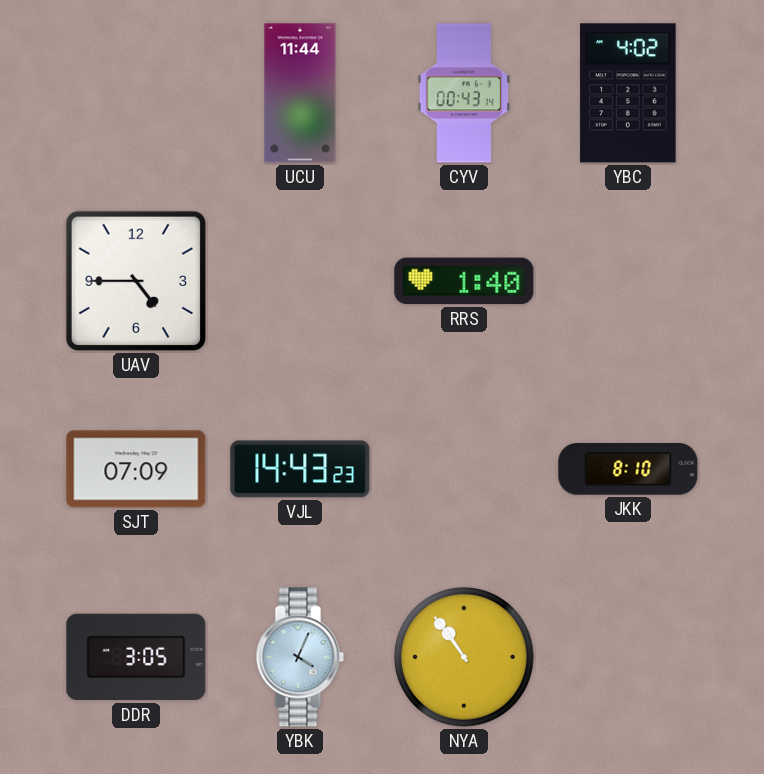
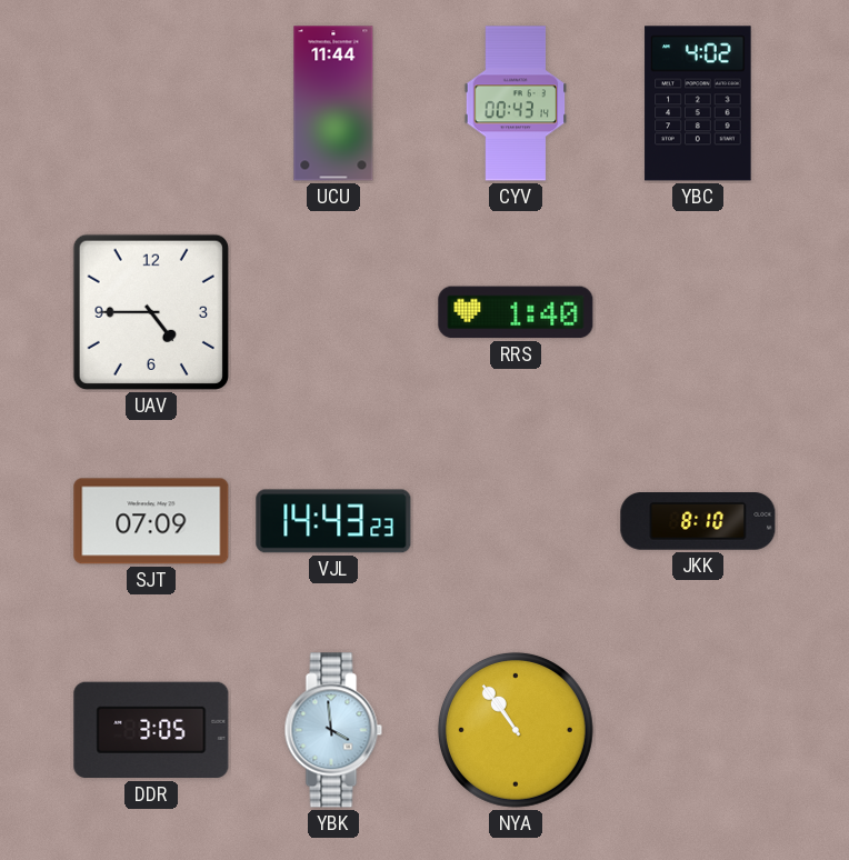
YBK: 4:04 -> 3:59
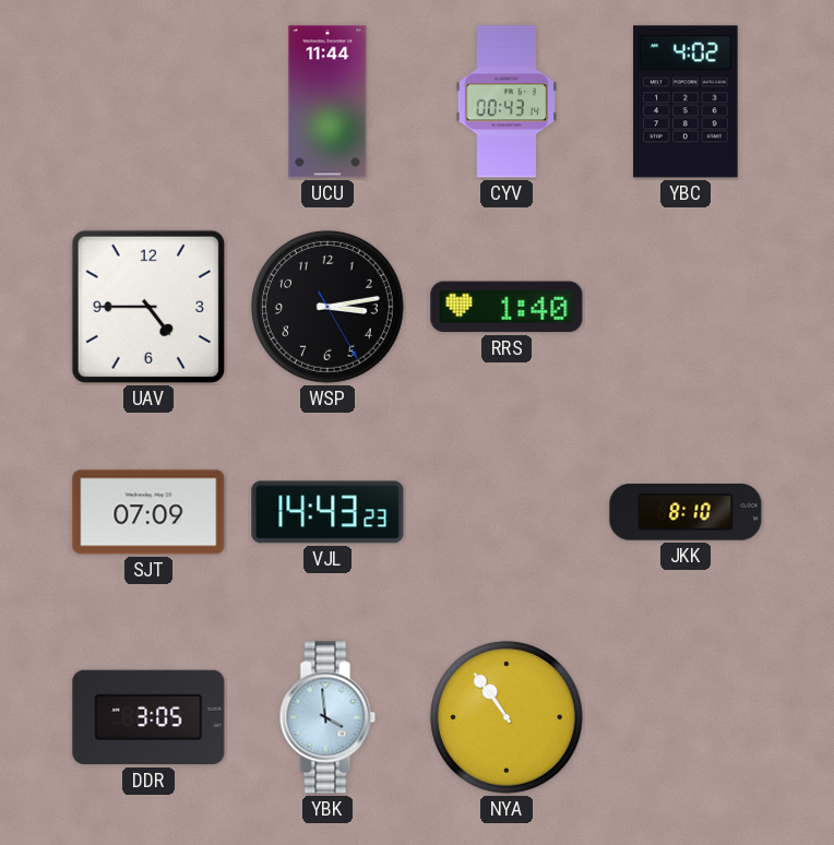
WSP: none -> 3:13
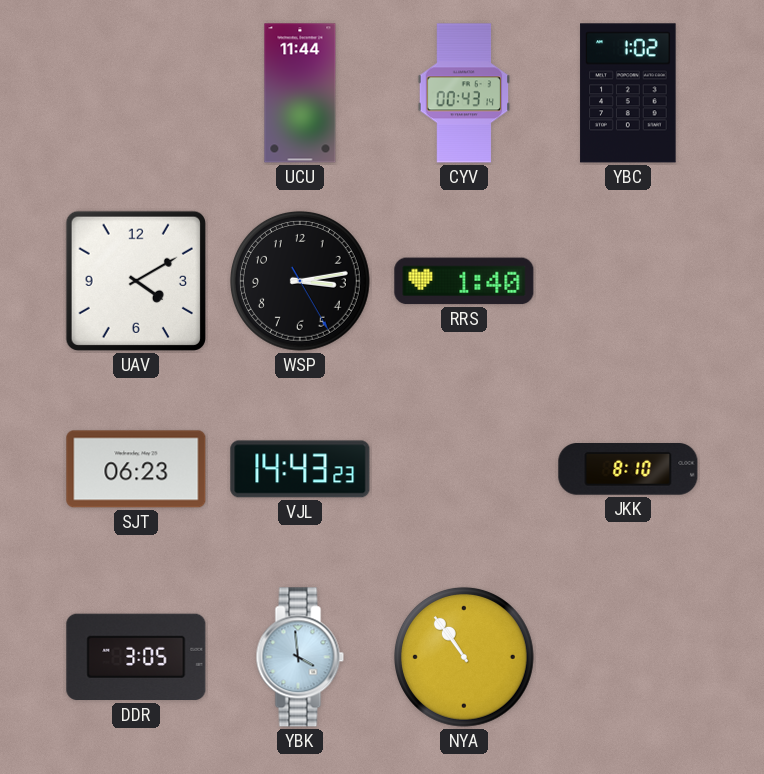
YBC: 4:02 -> 1:02
UAV: 4:45 -> 4:10
SJT: 07:09 -> 06:23
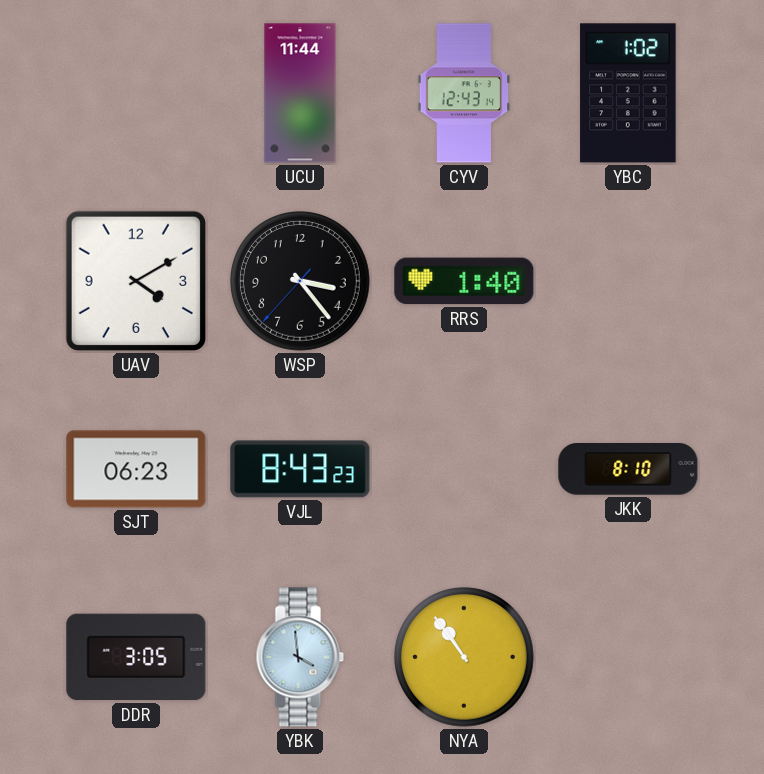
CYV: 00:43 -> 12:43
WSP: 3:13 -> 3:23
VJL: 14:43 -> 8:43
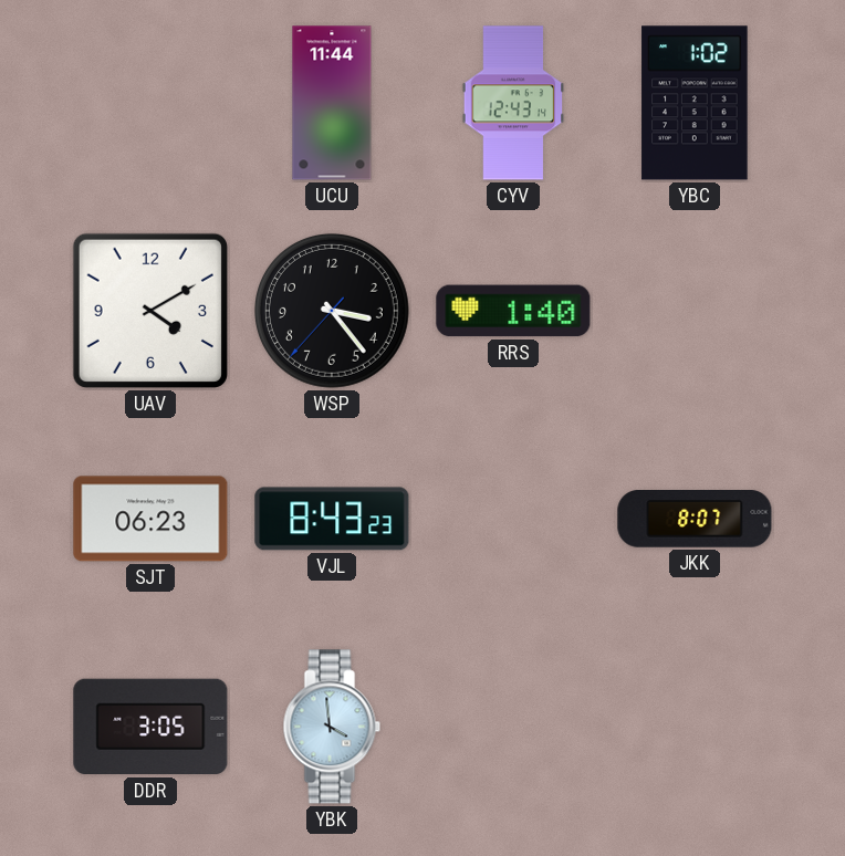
JKK: 8:10 -> 8:07
NYA: 10:54 -> none
